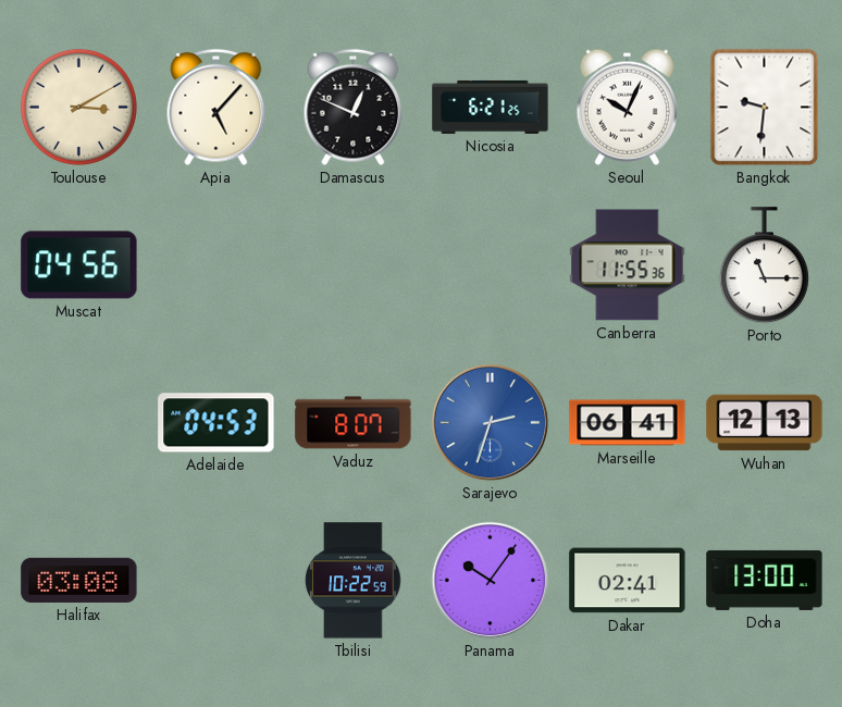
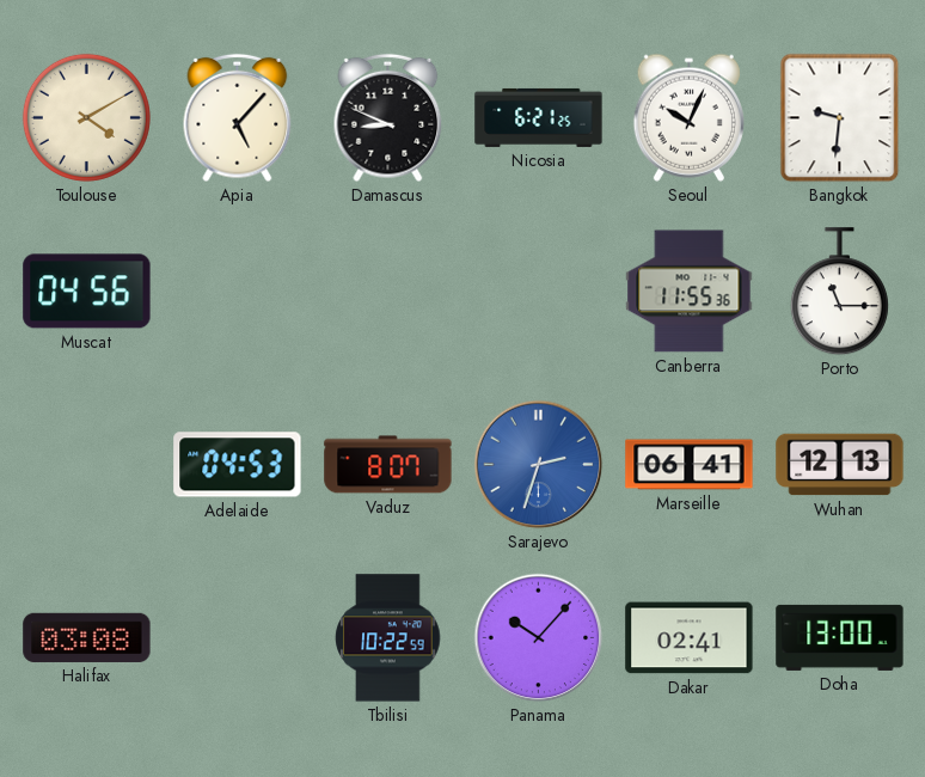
Toulouse: 3:10 -> 4:10
Damascus: 12:49 -> 8:49
Panama: 10:06 -> 10:07
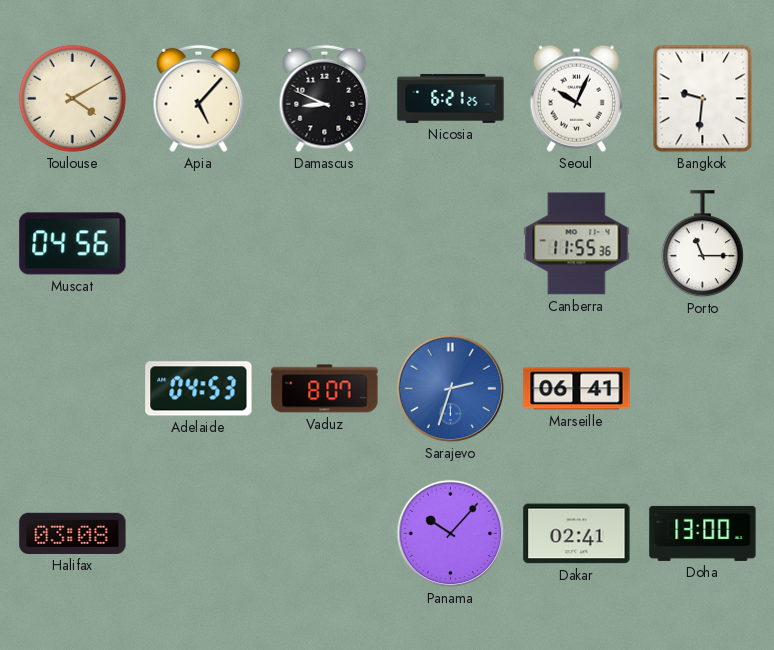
Wuhan: 12:13 -> none
Tbilisi: 10:22 -> none
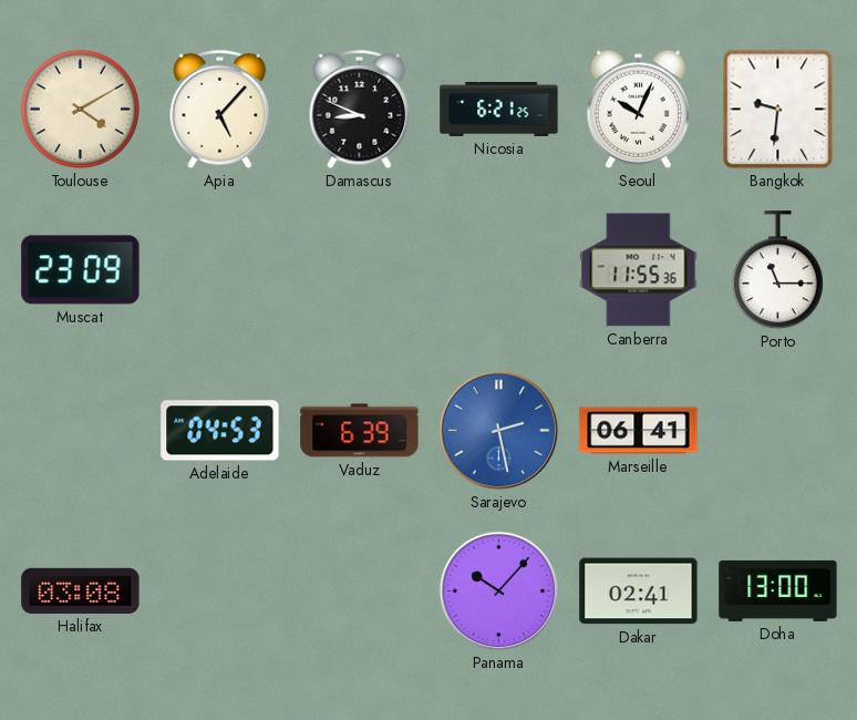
Muscat: 04:56 -> 23:09
Vaduz: 8:07 -> 6:39
Sarajevo: 2:33 -> 2:28
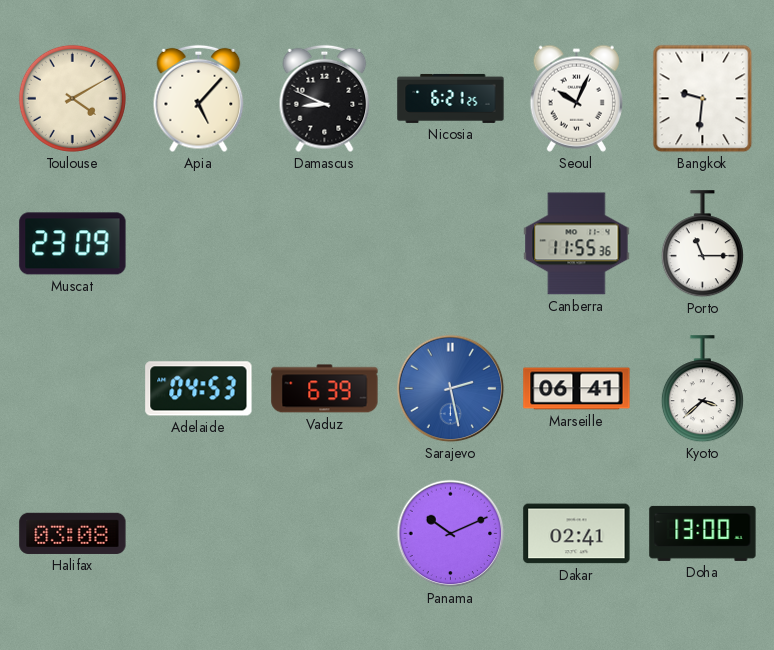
Kyoto: none -> 3:38
Panama: 10:07 -> 10:11
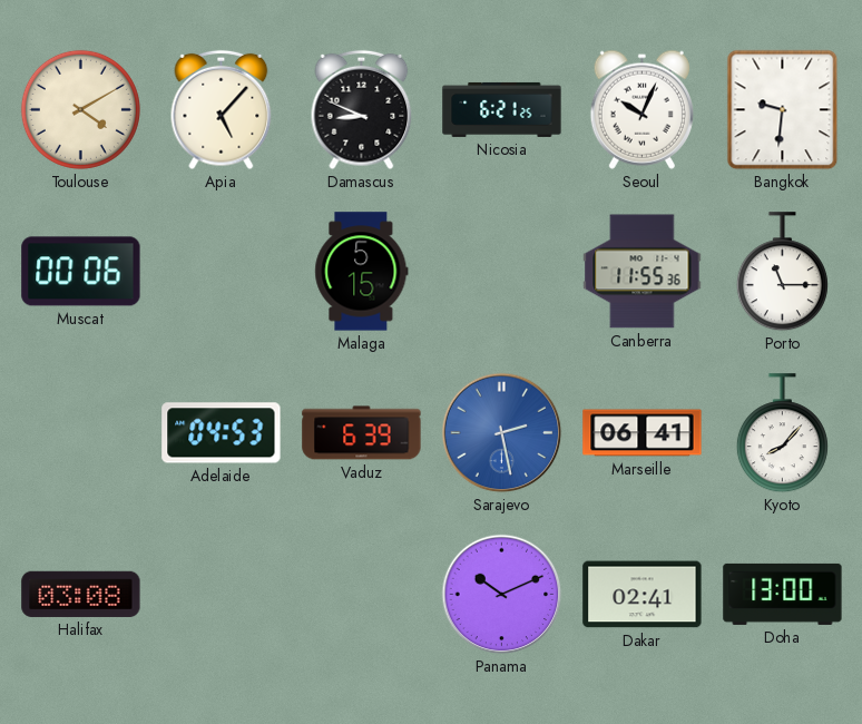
Muscat: 23:09 -> 00:06
Malaga: none -> 5:15
Kyoto: 3:38 -> 8:07
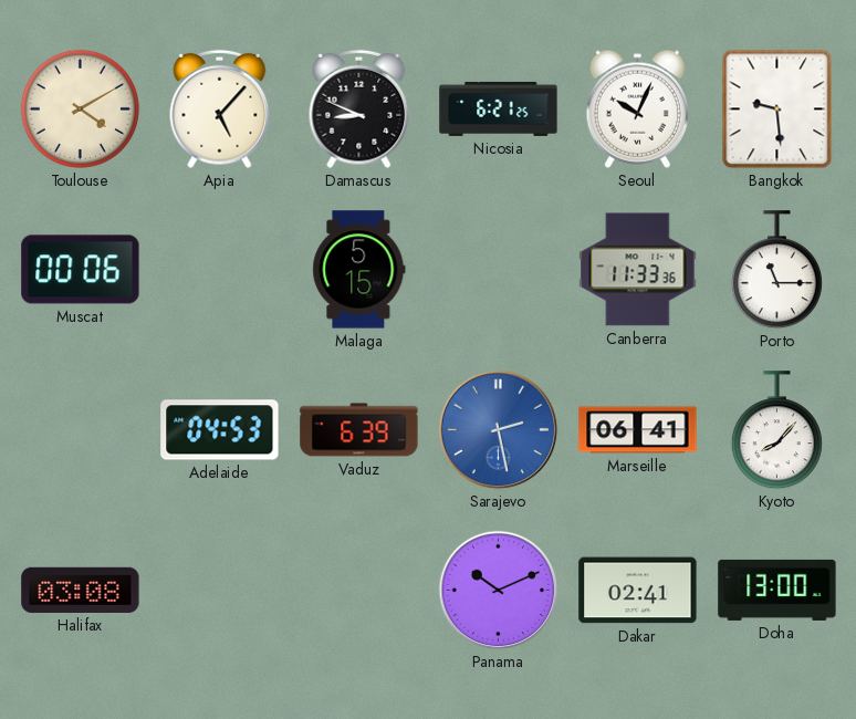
Bangkok: 9:31 -> 9:29
Canberra: 11:55 -> 11:33
